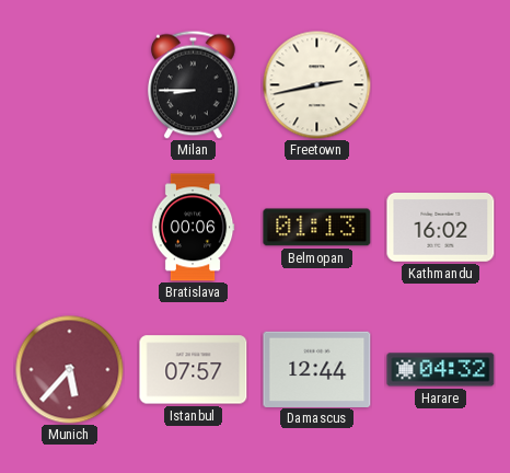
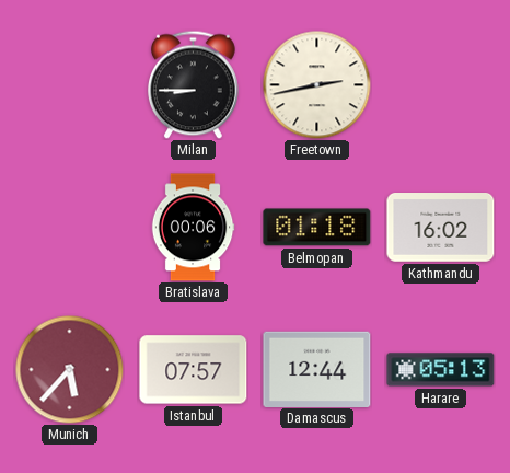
Belmopan: 01:13 -> 01:18
Harare: 04:32 -> 05:13
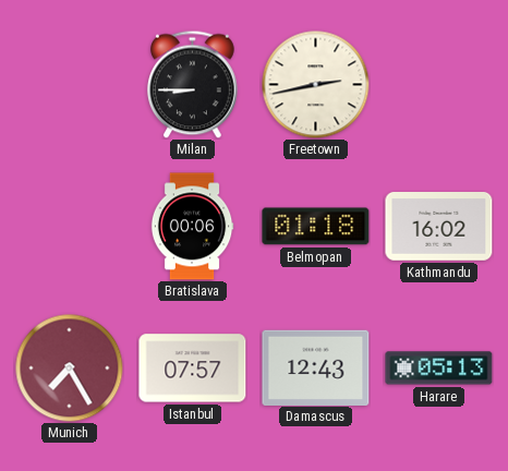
Munich: 5:37 -> 7:25
Damascus: 12:44 -> 12:43
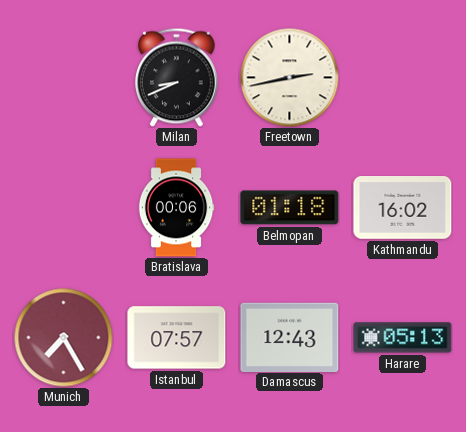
Milan: 8:45 -> 8:41
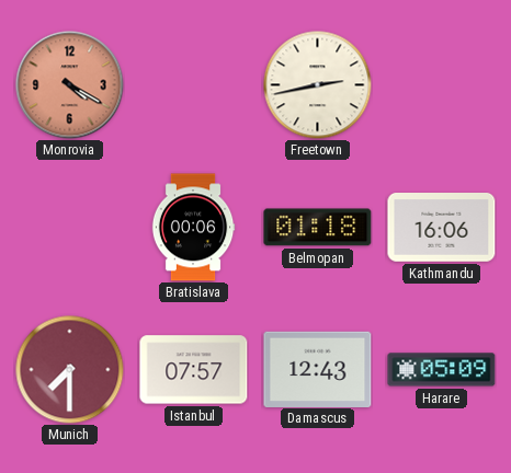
Monrovia: none -> 4:20
Milan: 8:41 -> none
Kathmandu: 16:02 -> 16:06
Munich: 7:25 -> 7:30
Harare: 05:13 -> 05:09
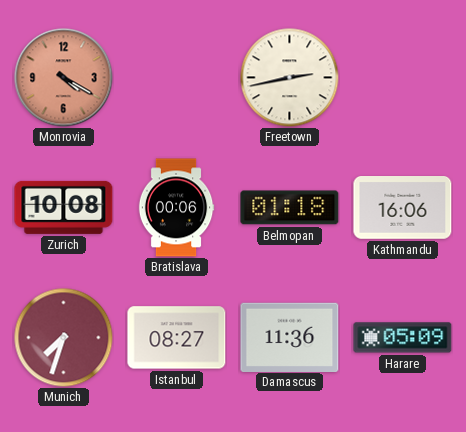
Zurich: none -> 10:08
Munich: 7:30 -> 7:33
Istanbul: 07:57 -> 08:27
Damascus: 12:43 -> 11:36
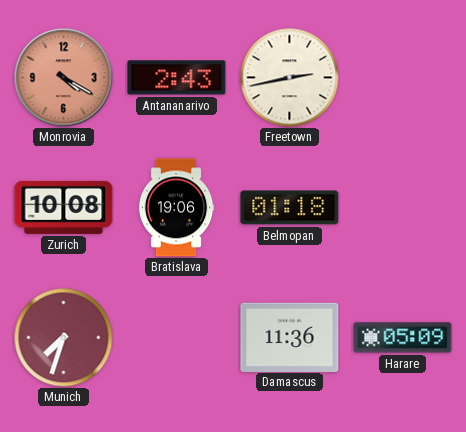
Antananarivo: none -> 2:43
Bratislava: 00:06 -> 19:06
Kathmandu: 16:06 -> none
Istanbul: 08:27 -> none
